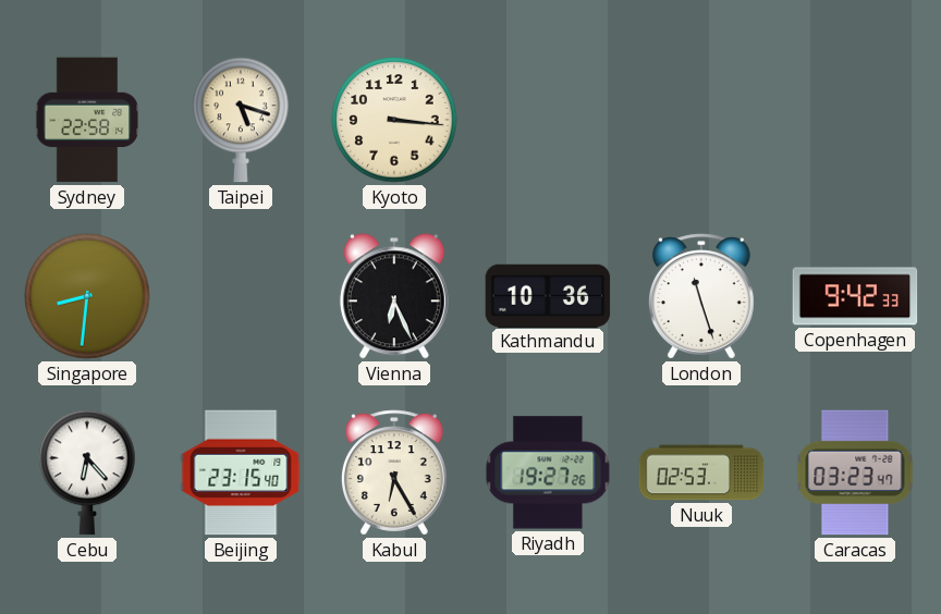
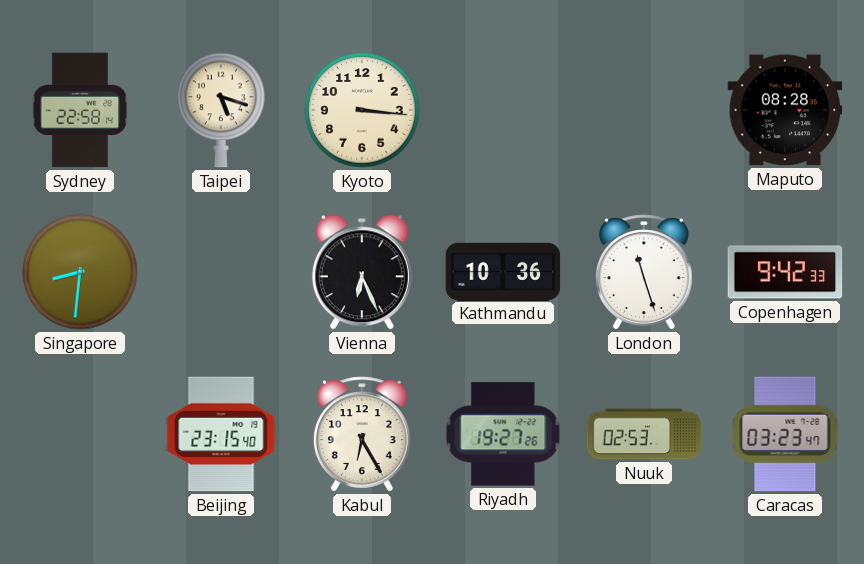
Maputo: none -> 08:28
Cebu: 6:23 -> none
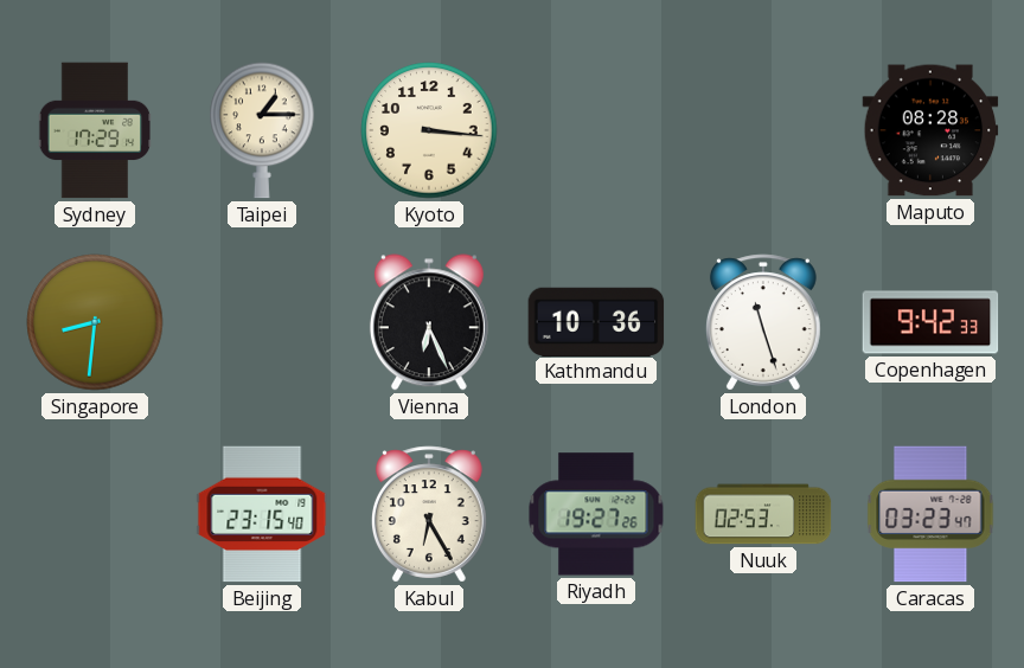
Sydney: 22:58 -> 17:29
Taipei: 5:18 -> 1:15
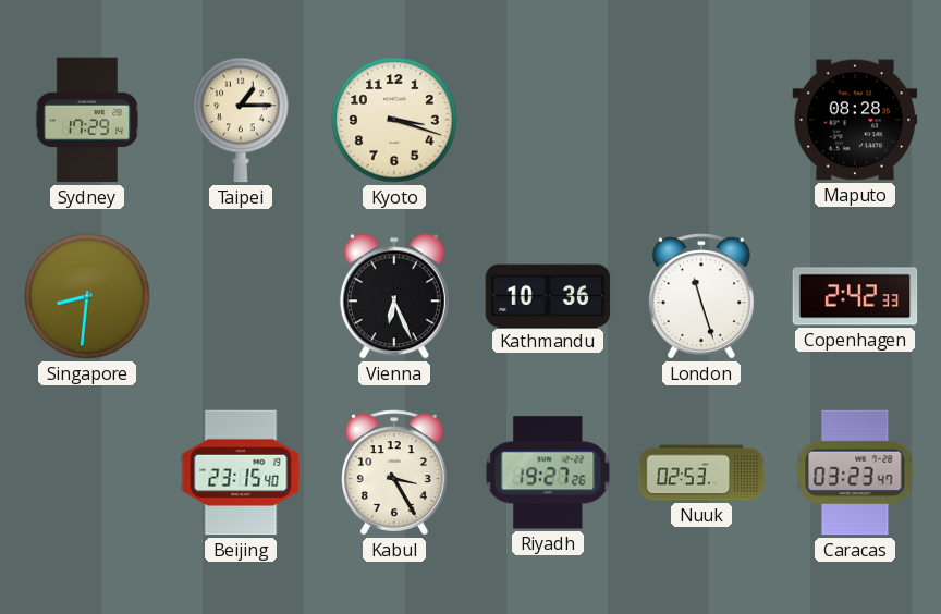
Kyoto: 3:16 -> 3:18
Copenhagen: 9:42 -> 2:42
Kabul: 6:25 -> 3:25
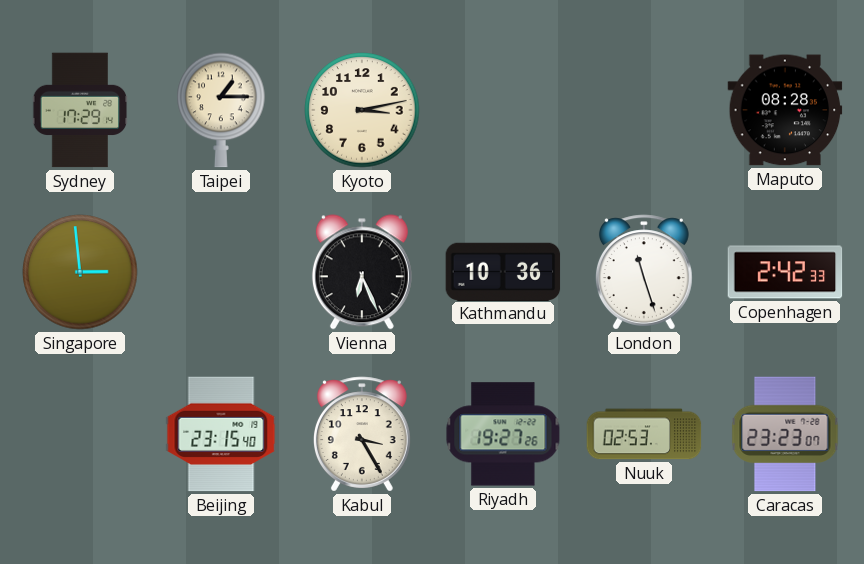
Kyoto: 3:18 -> 3:13
Singapore: 8:31 -> 2:59
Caracas: 03:23 -> 23:23
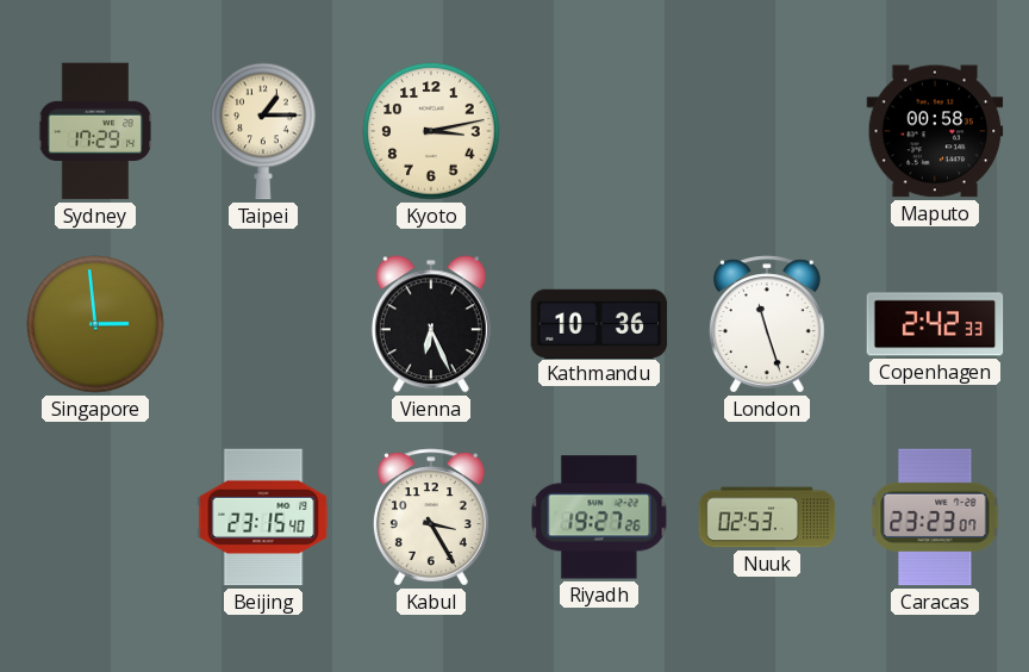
Maputo: 08:28 -> 00:58
